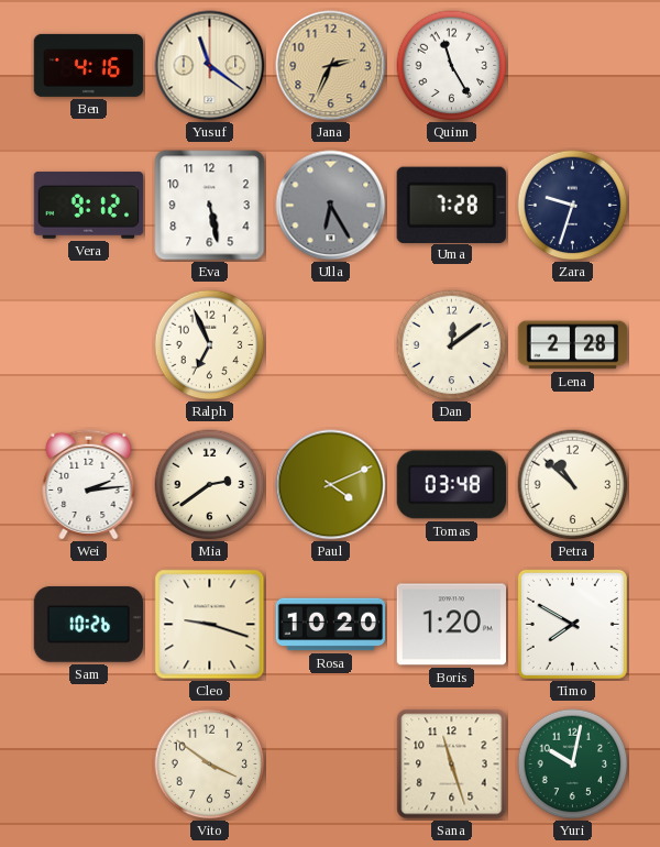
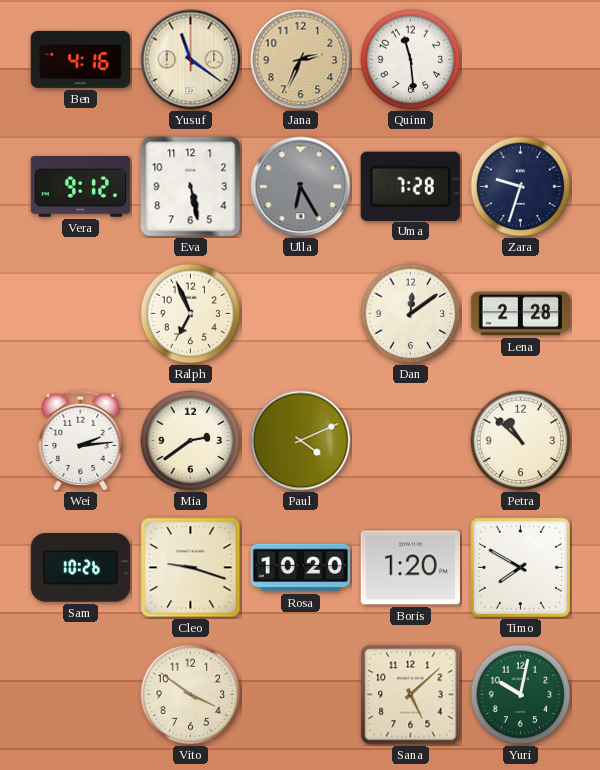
Quinn: 11:25 -> 11:29
Tomas: 03:48 -> none
Sana: 11:27 -> 5:08
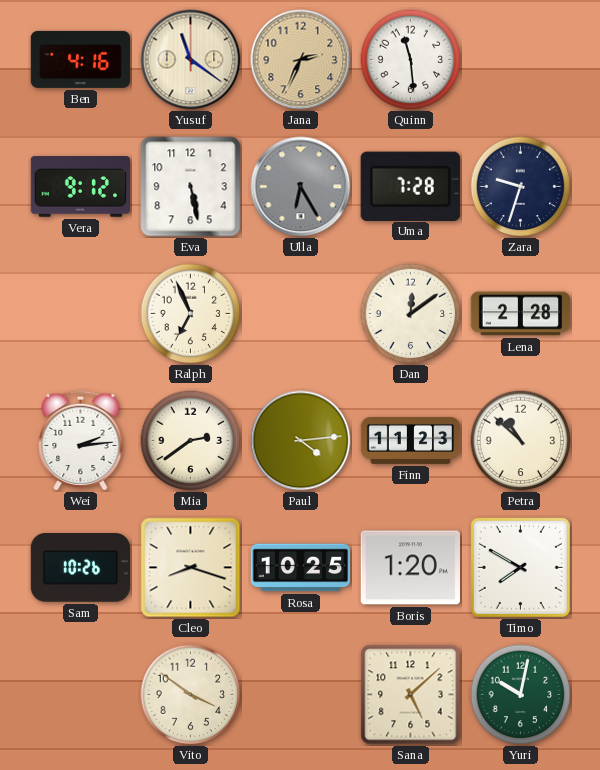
Paul: 4:11 -> 4:14
Finn: none -> 11:23
Cleo: 9:18 -> 8:18
Rosa: 10:20 -> 10:25
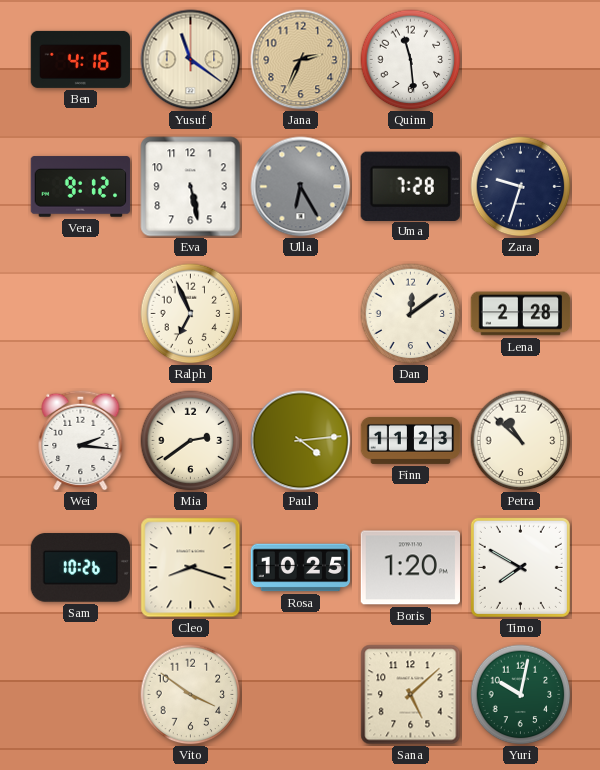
Wei: 2:14 -> 2:16
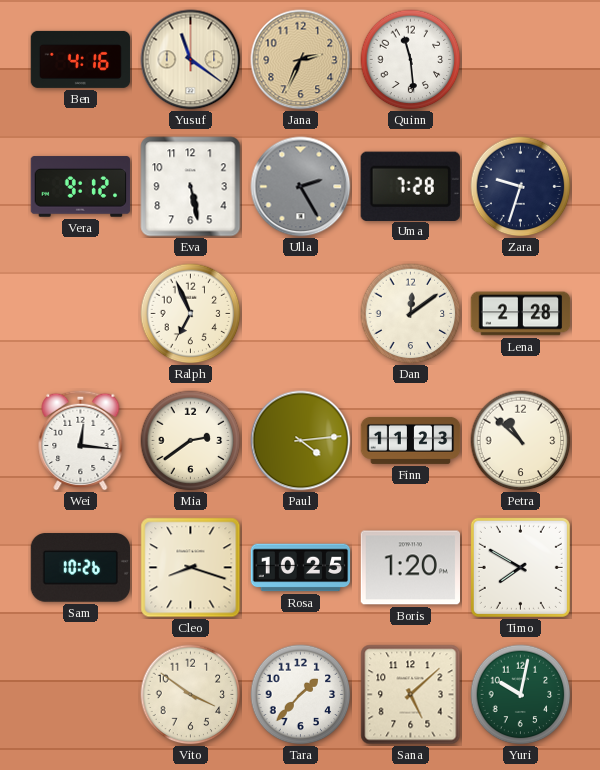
Ulla: 6:25 -> 2:25
Wei: 2:16 -> 12:16
Tara: none -> 1:37
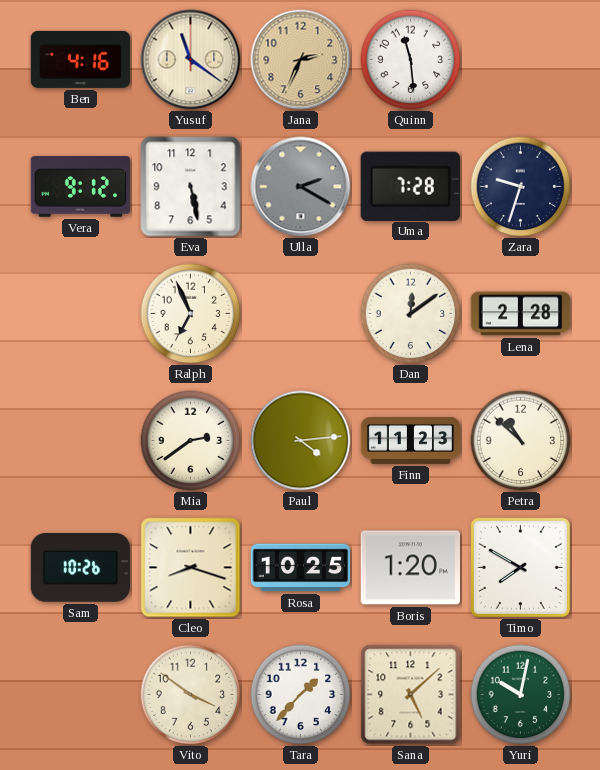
Ulla: 2:25 -> 2:20
Wei: 12:16 -> none
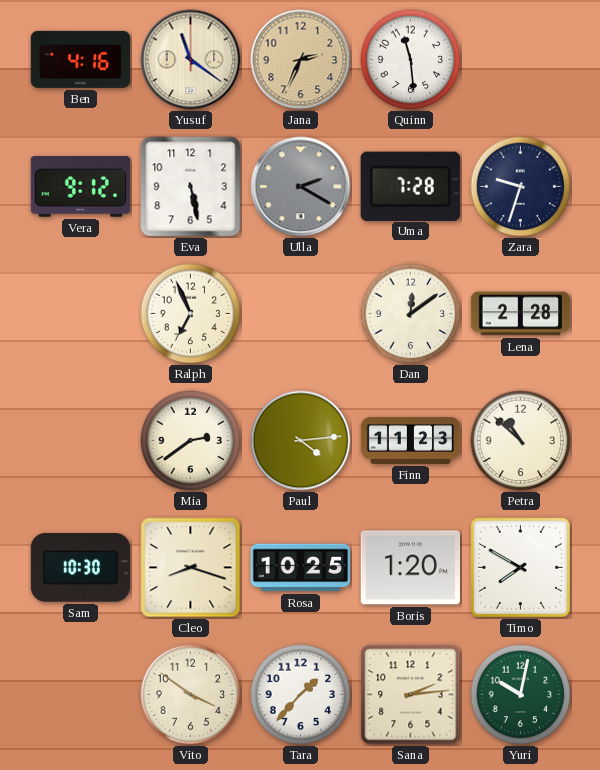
Sam: 10:26 -> 10:30
Sana: 5:08 -> 2:14
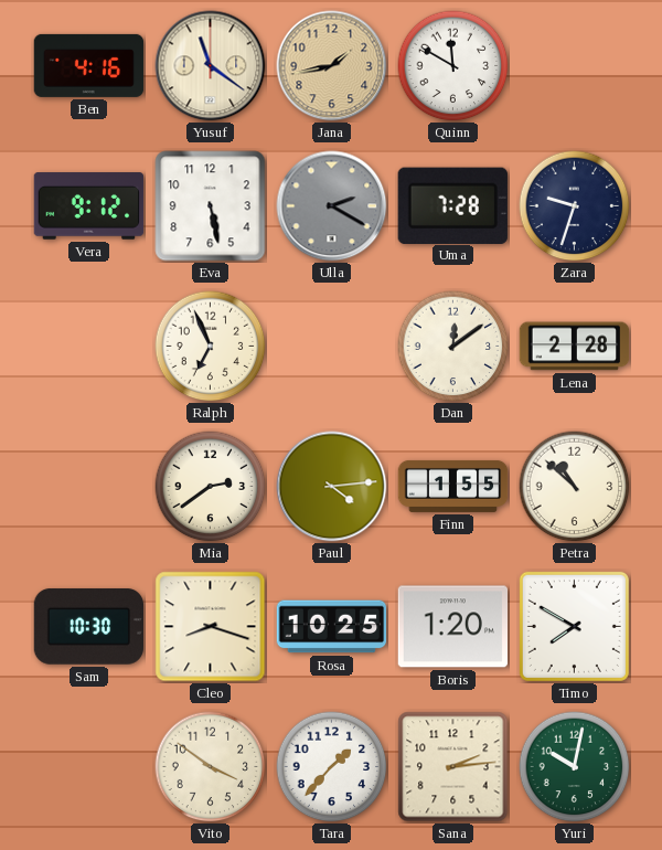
Jana: 2:34 -> 1:43
Quinn: 11:29 -> 11:50
Finn: 11:23 -> 1:55
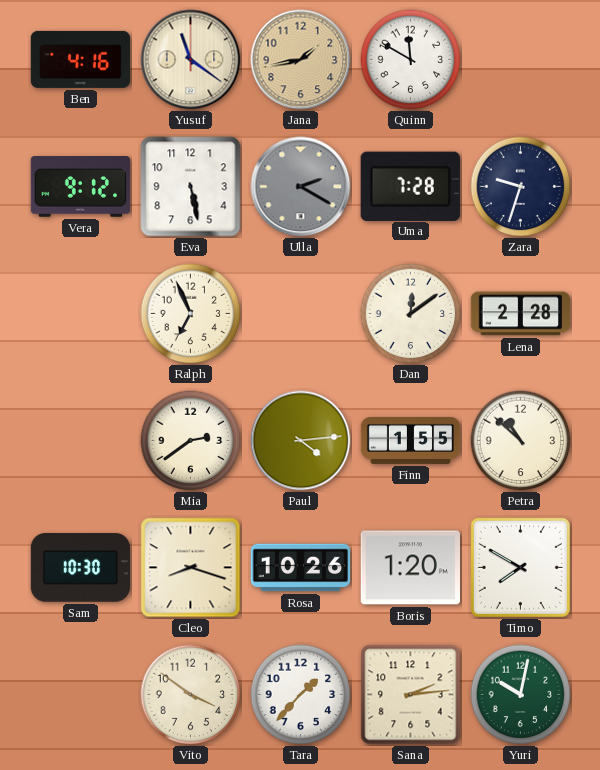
Rosa: 10:25 -> 10:26
